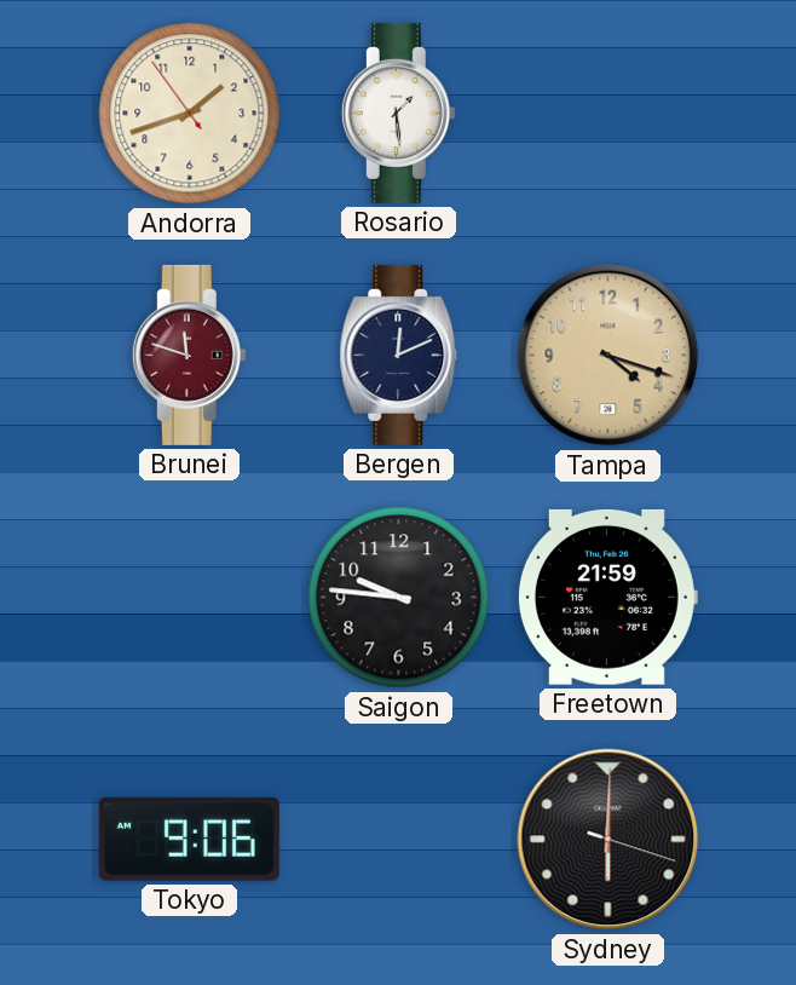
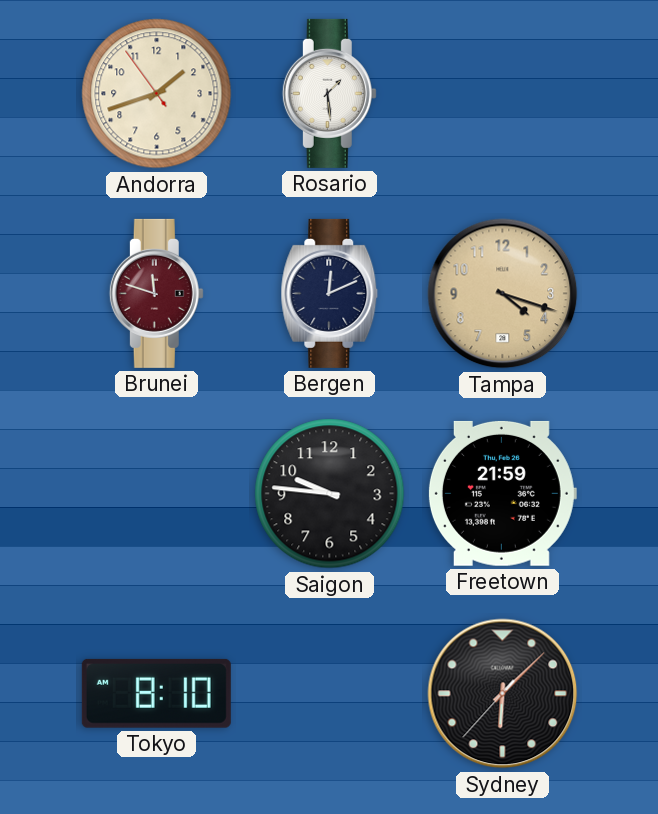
Tokyo: 9:06 -> 8:10
Sydney: 6:00 -> 6:07
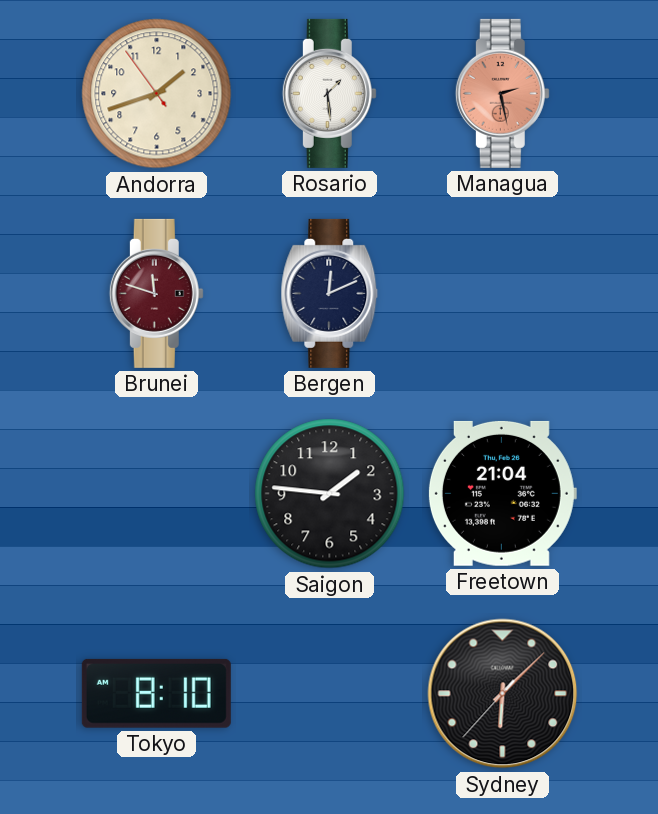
Managua: none -> 2:28
Tampa: 4:18 -> none
Saigon: 9:46 -> 1:46
Freetown: 21:59 -> 21:04
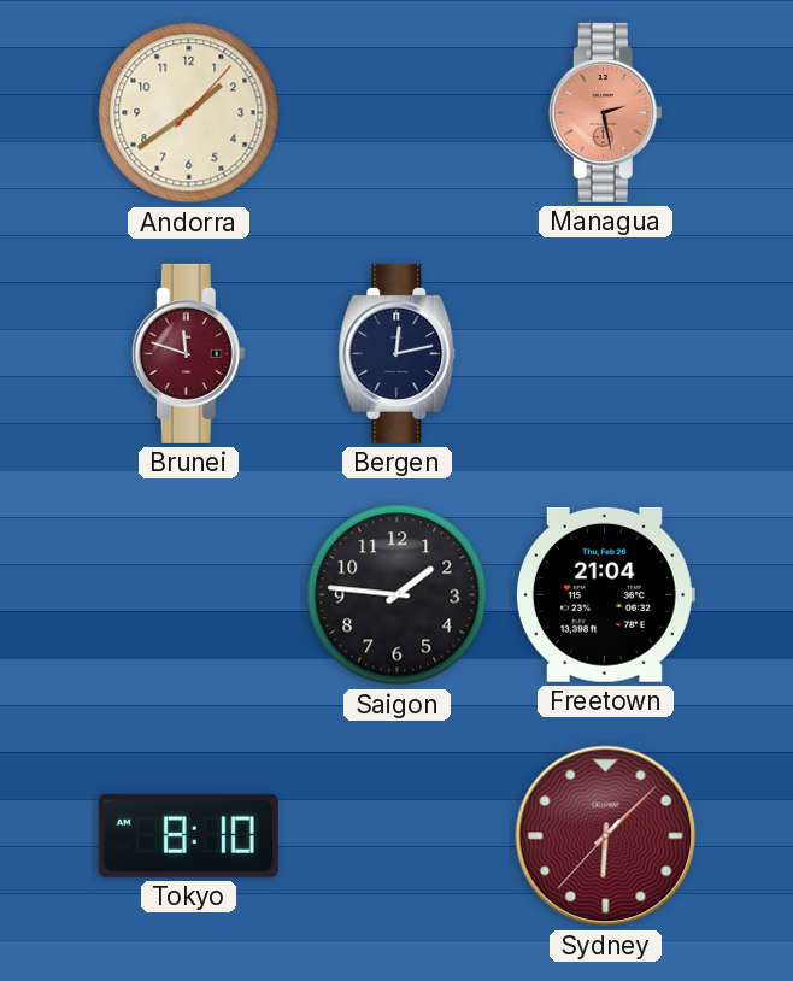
Andorra: 1:41 -> 1:39
Rosario: 1:29 -> none
Bergen: 12:11 -> 12:13
Sydney dial: black -> burgundy
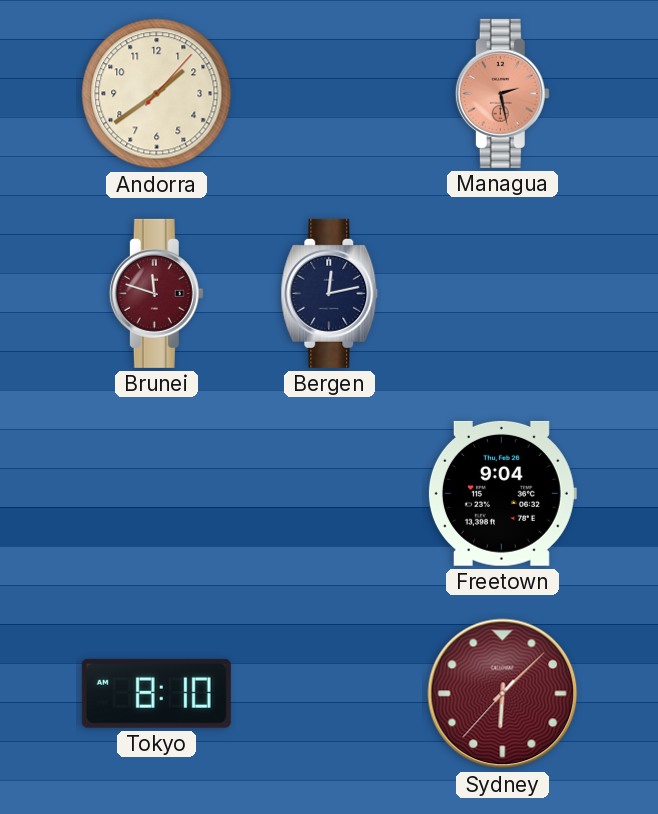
Saigon: 1:46 -> none
Freetown: 21:04 -> 9:04
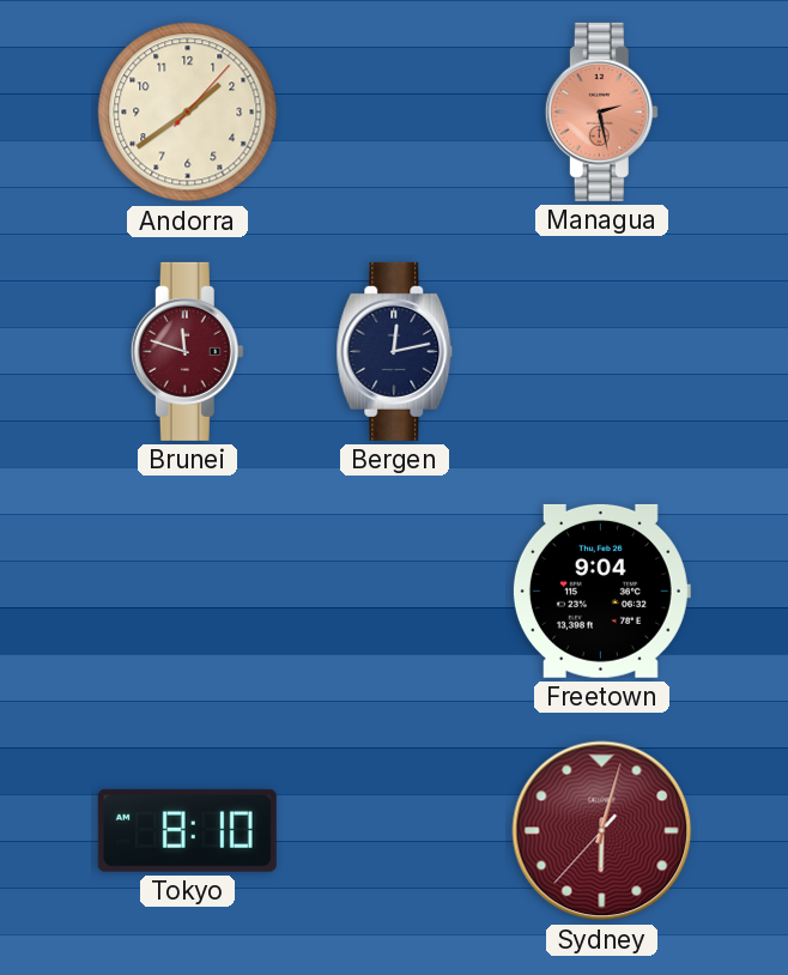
Sydney: 6:07 -> 6:02
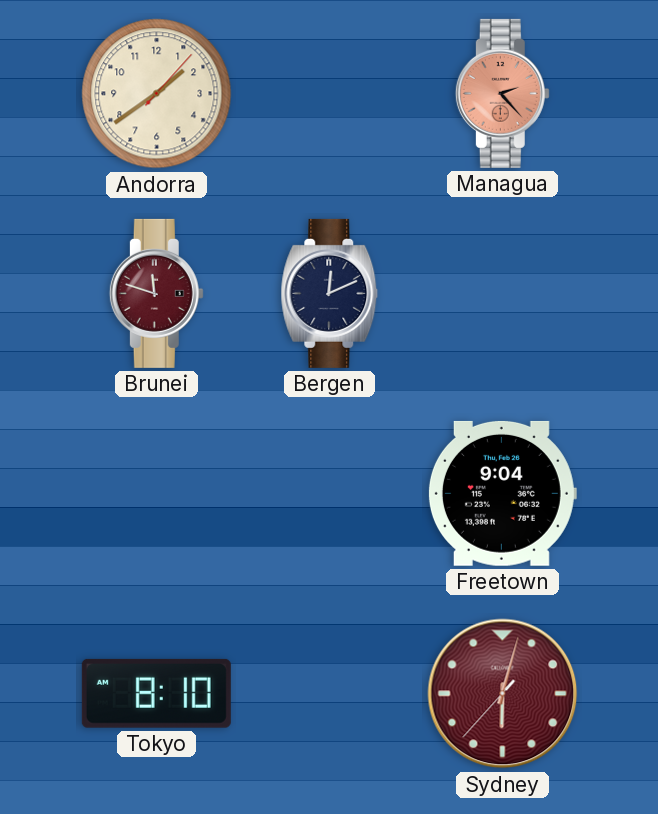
Managua: 2:28 -> 2:23
Bergen: 12:13 -> 12:11
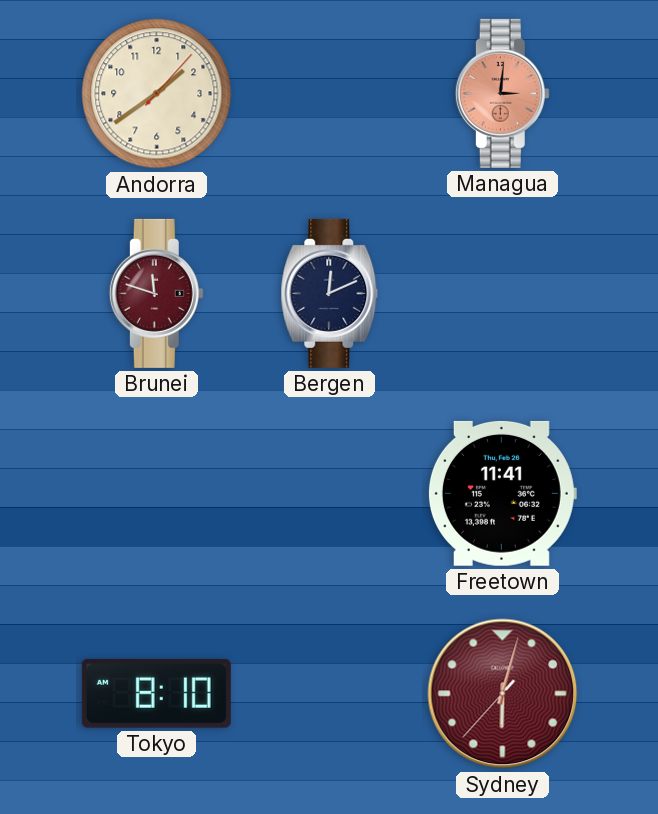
Managua: 2:23 -> 3:01
Freetown: 9:04 -> 11:41
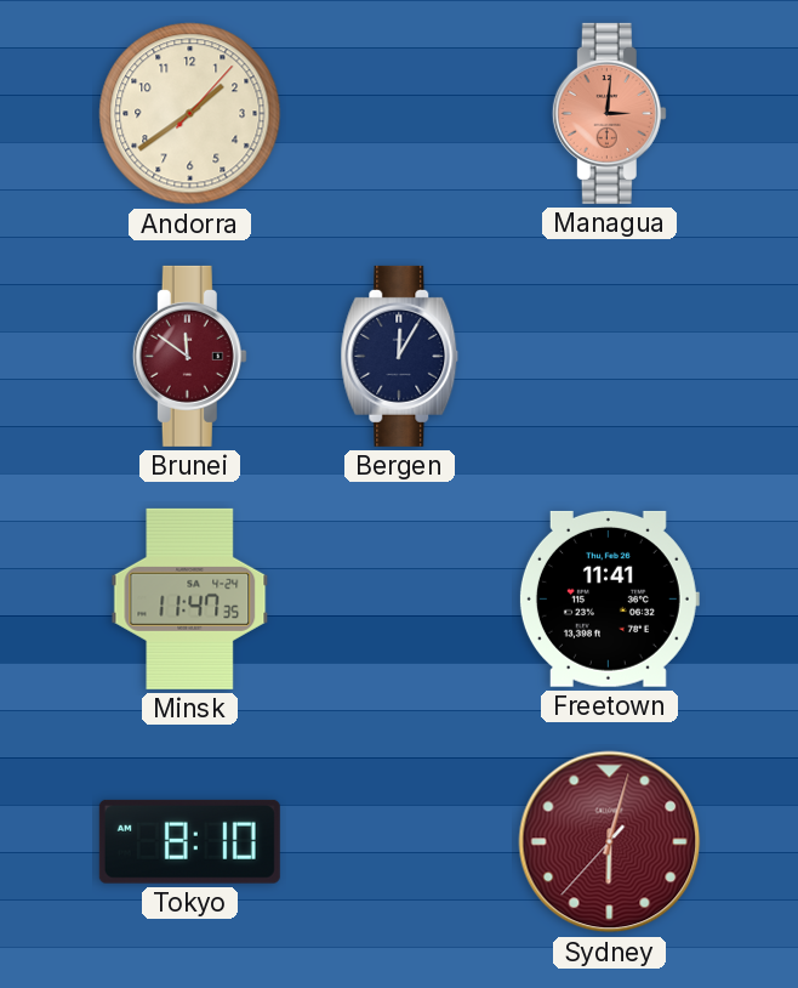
Brunei: 11:48 -> 11:51
Bergen: 12:11 -> 12:05
Minsk: none -> 11:47
